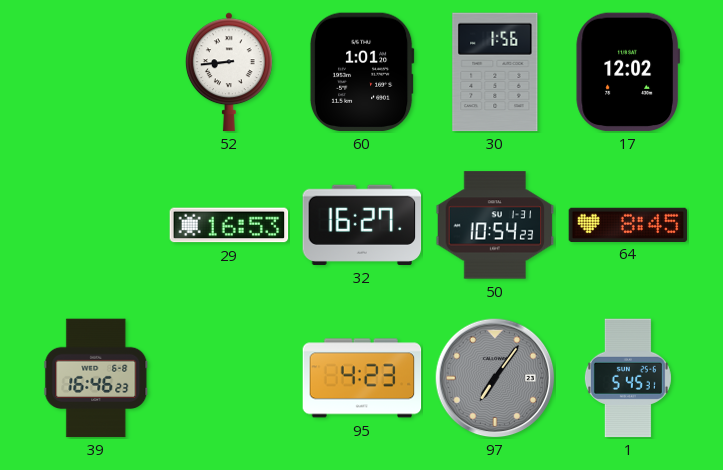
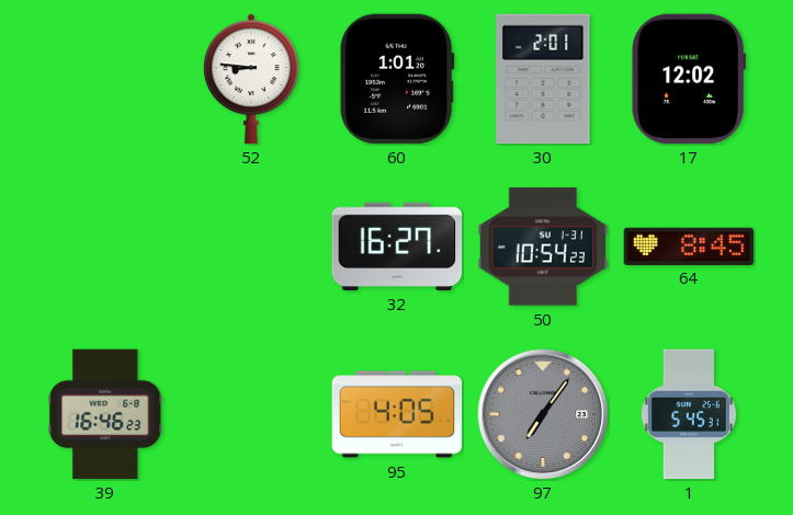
52: 8:44 -> 8:46
30: 1:56 -> 2:01
29: 16:53 -> none
95: 4:23 -> 4:05
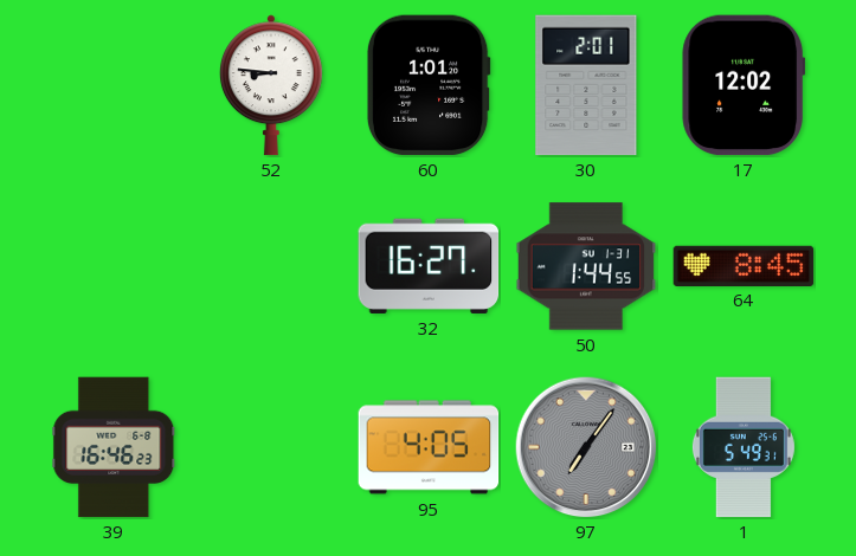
50: 10:54 -> 1:44
1: 5:45 -> 5:49
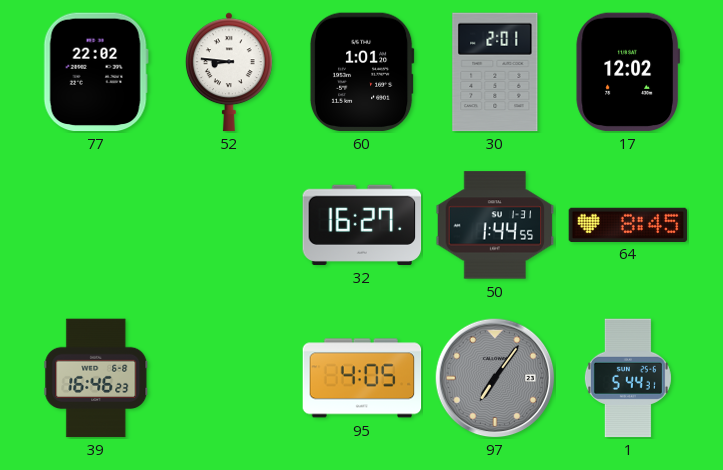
77: none -> 22:02
1: 5:49 -> 5:44
